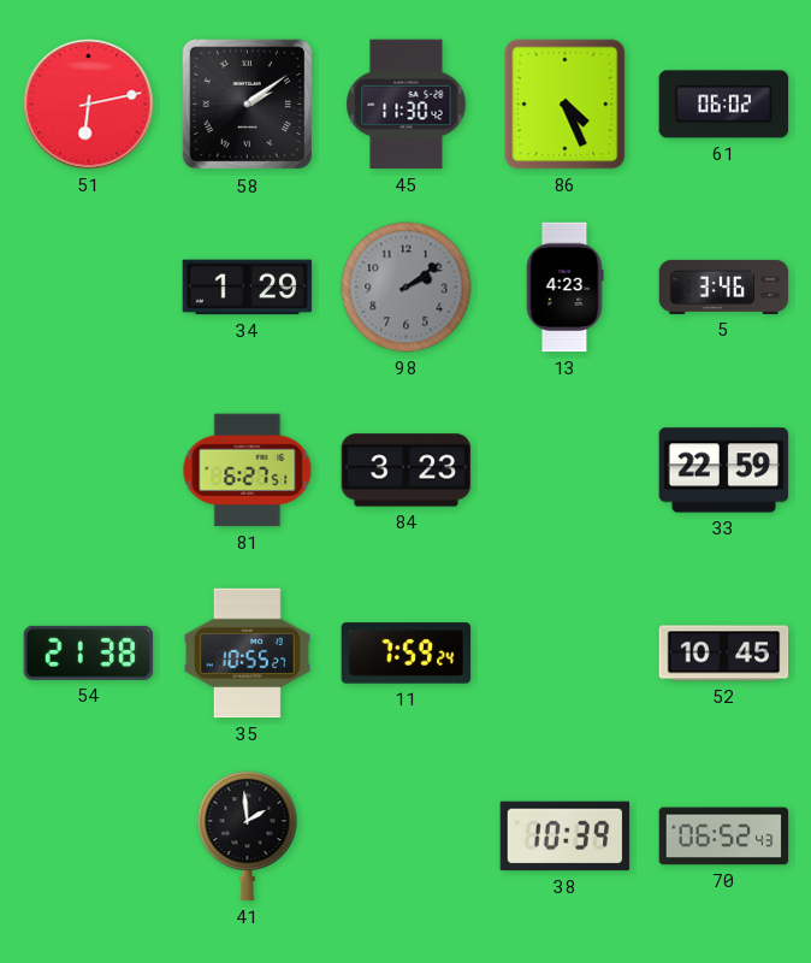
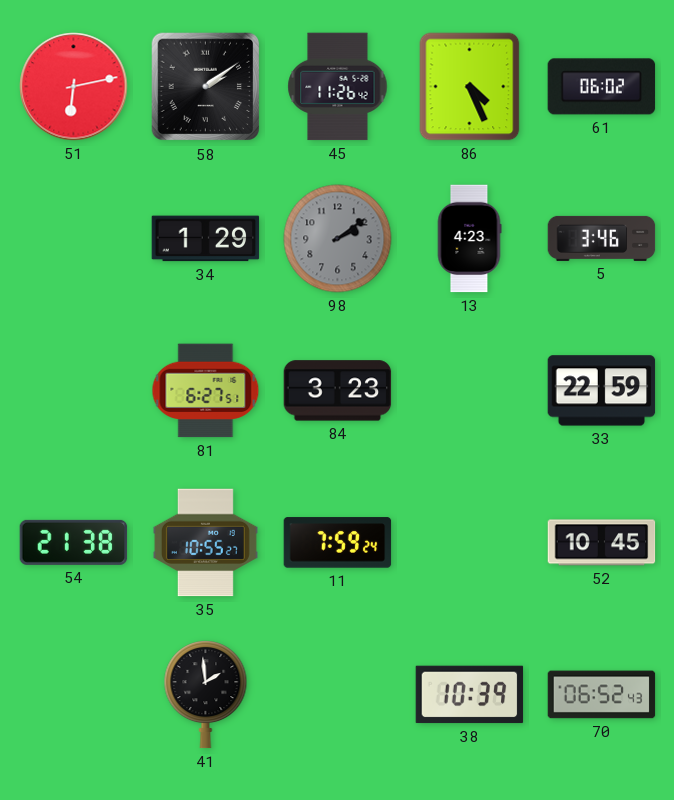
45: 11:30 -> 11:26
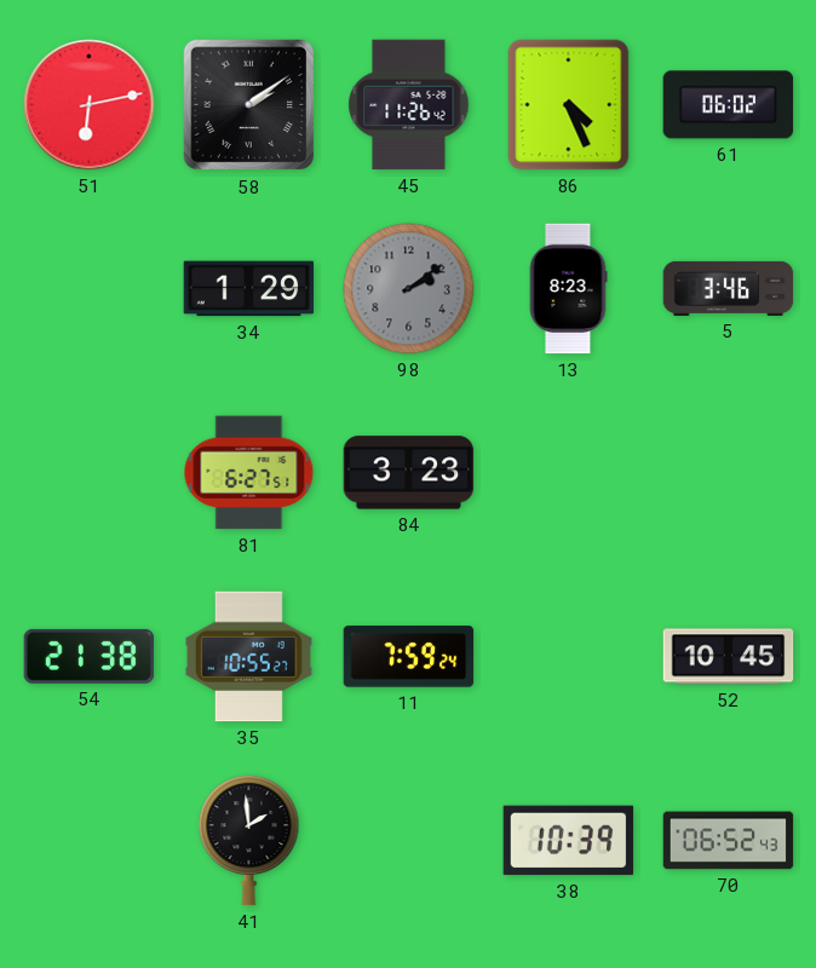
13: 4:23 -> 8:23
33: 22:59 -> none
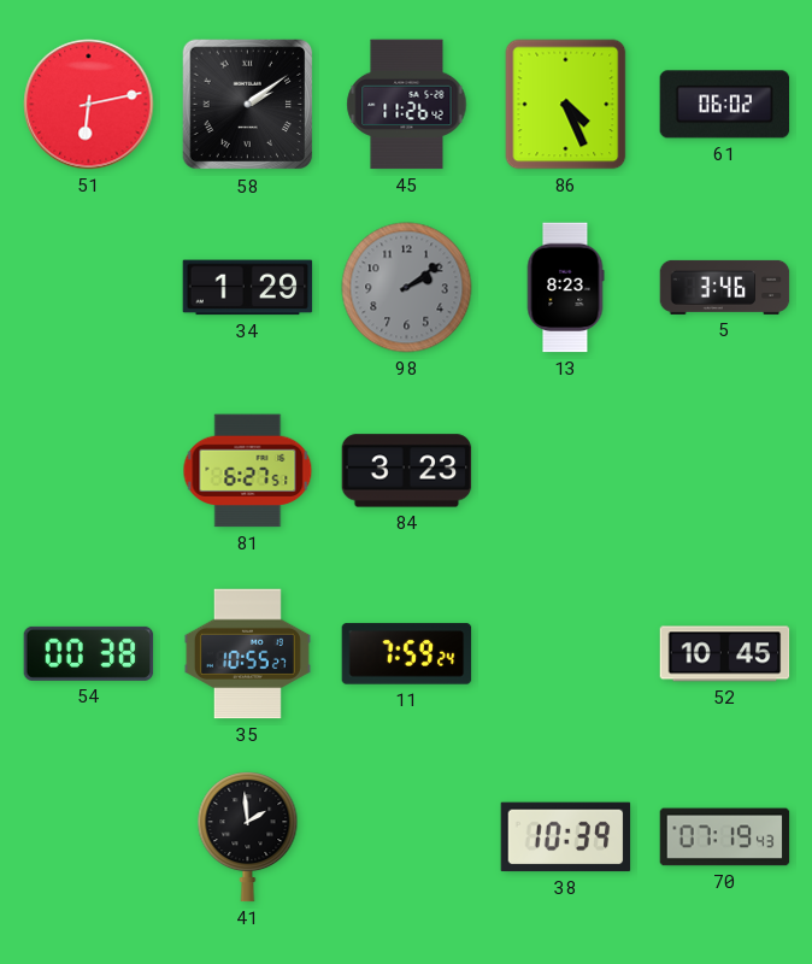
54: 21:38 -> 00:38
70: 06:52 -> 07:19
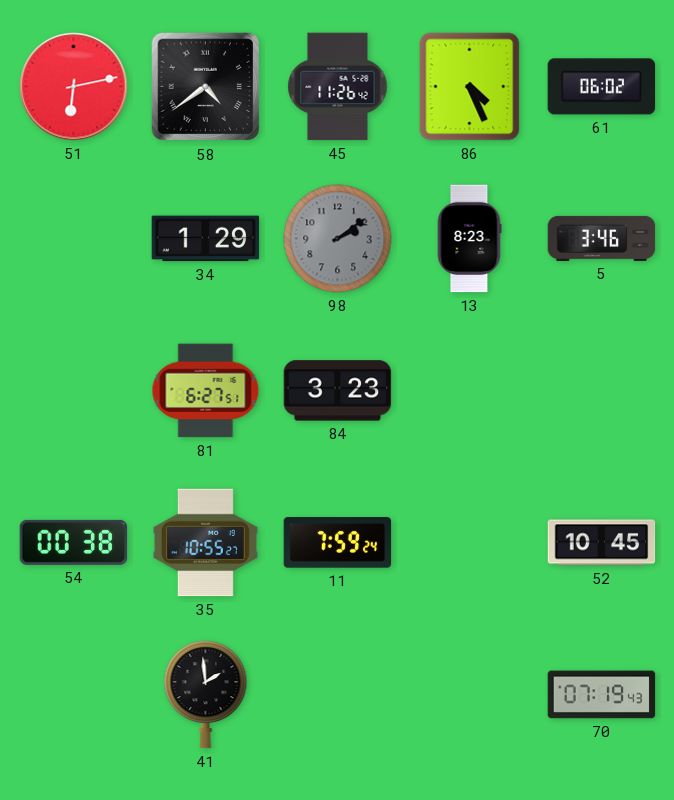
58: 2:09 -> 4:39
38: 10:39 -> none
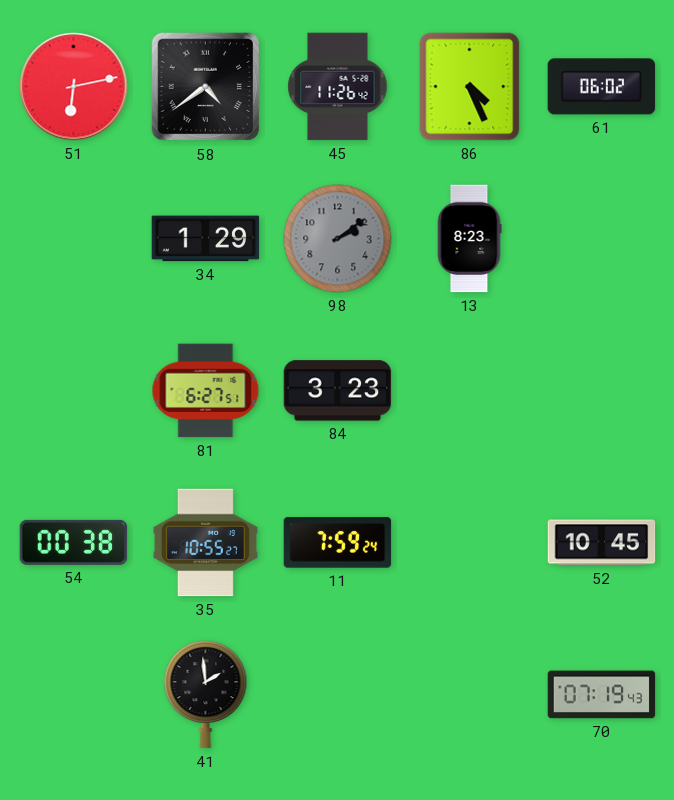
5: 3:46 -> none
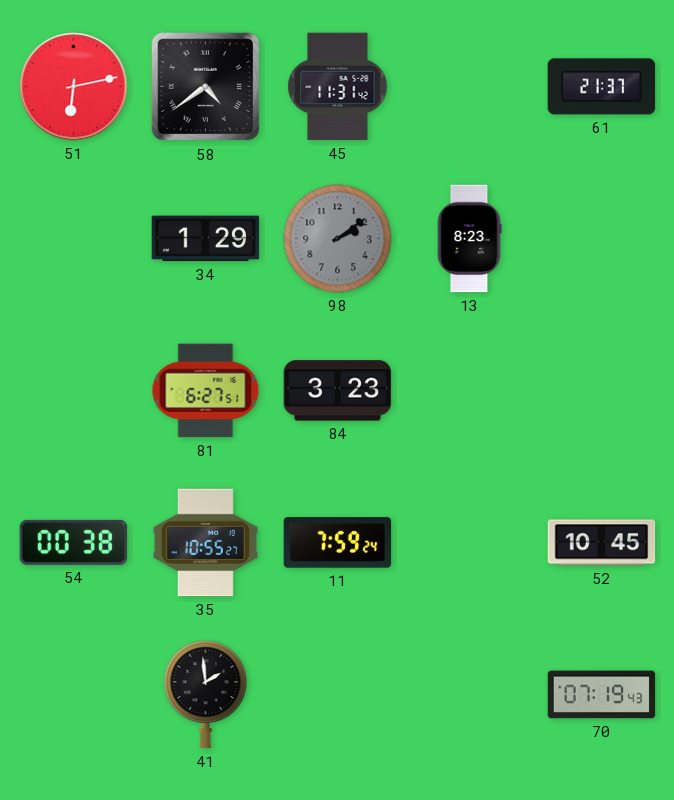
45: 11:26 -> 11:31
86: 4:26 -> none
61: 06:02 -> 21:37
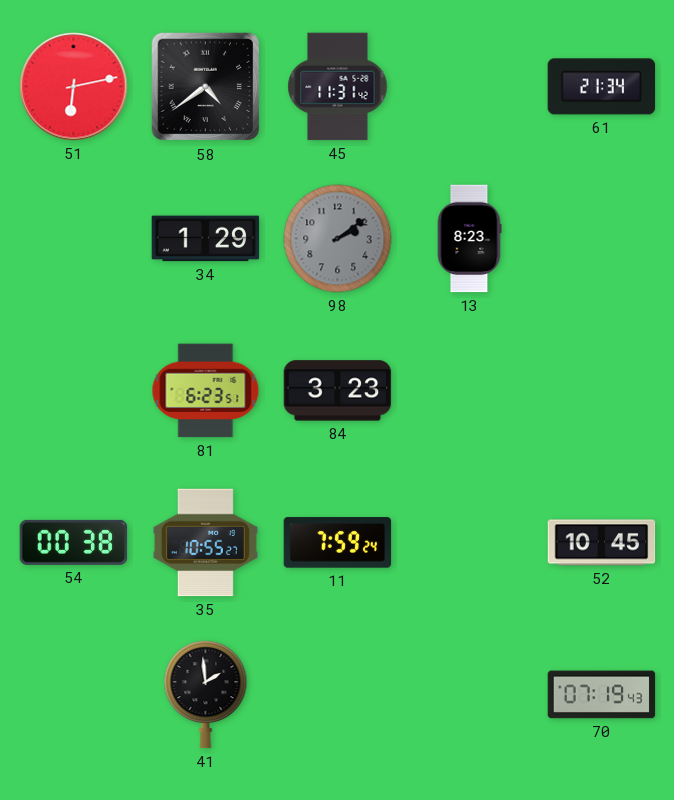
61: 21:37 -> 21:34
81: 6:27 -> 6:23
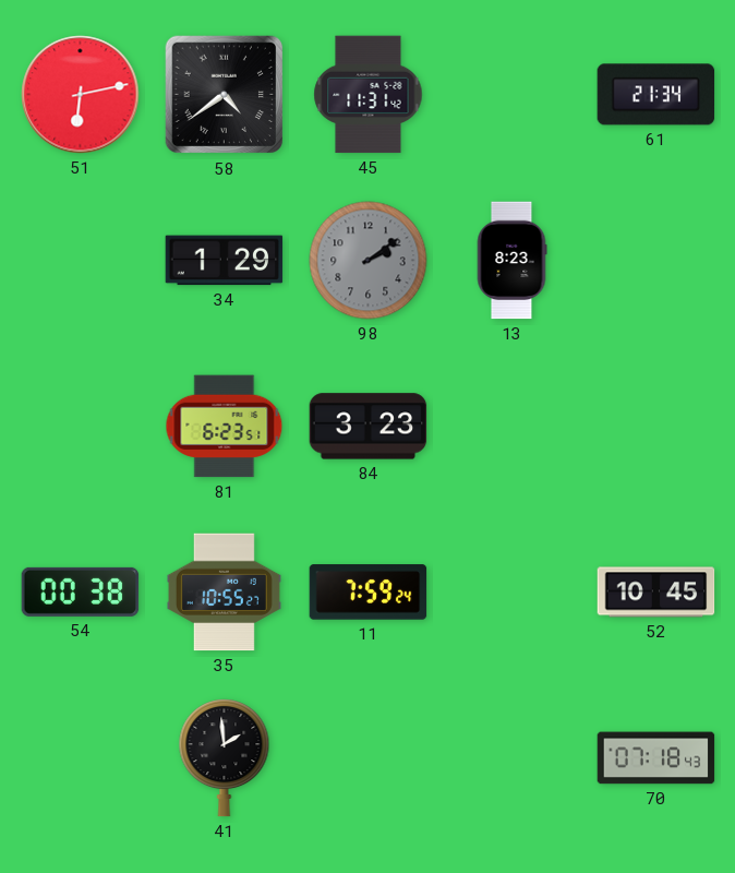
70: 07:19 -> 07:18
